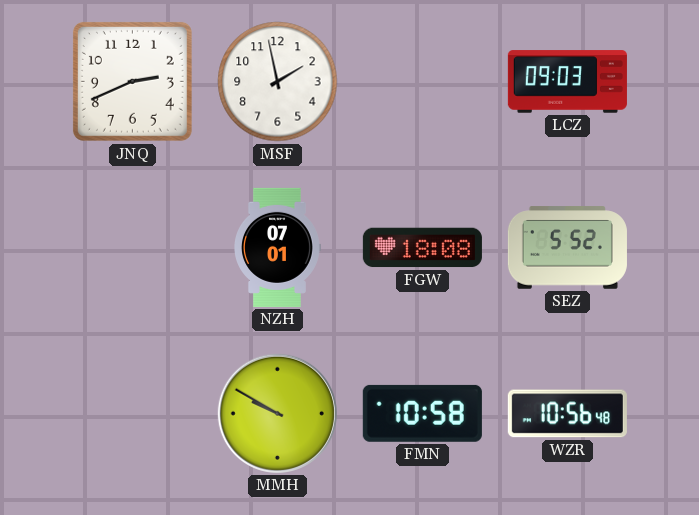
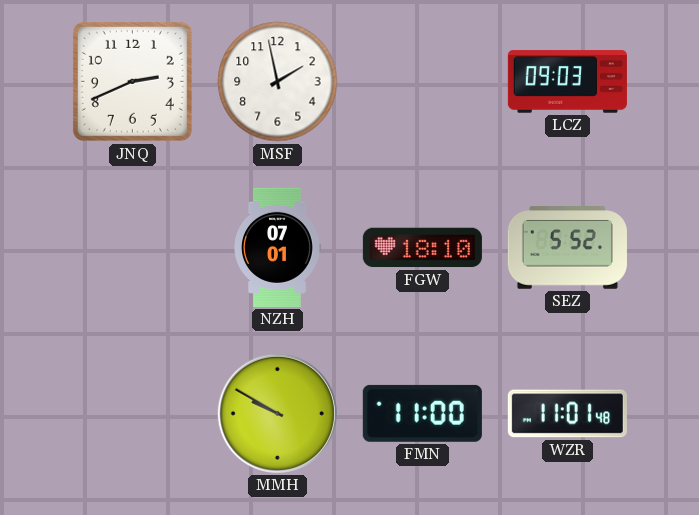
FGW: 18:08 -> 18:10
FMN: 10:58 -> 11:00
WZR: 10:56 -> 11:01
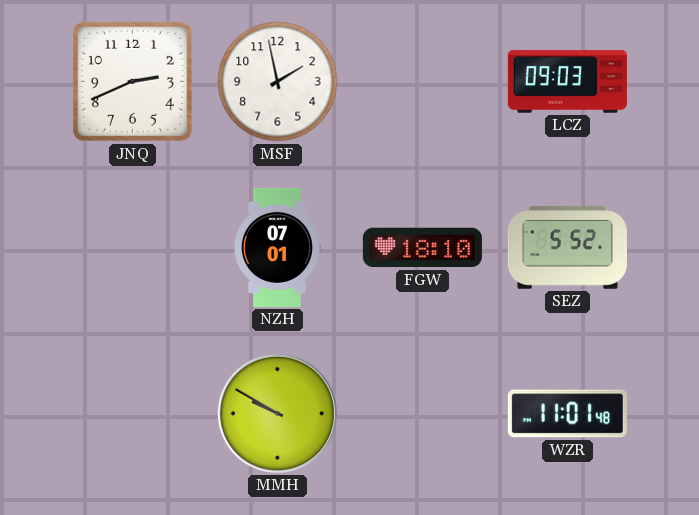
FMN: 11:00 -> none
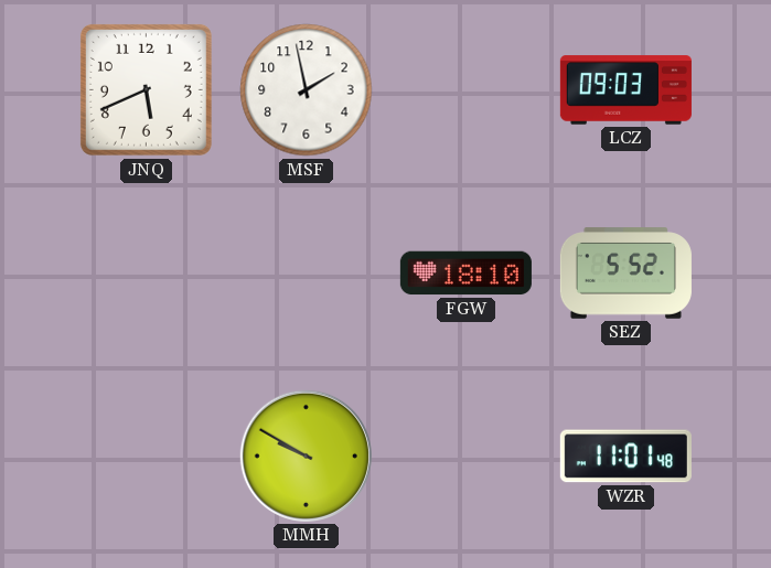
JNQ: 2:41 -> 5:41
NZH: 07:01 -> none
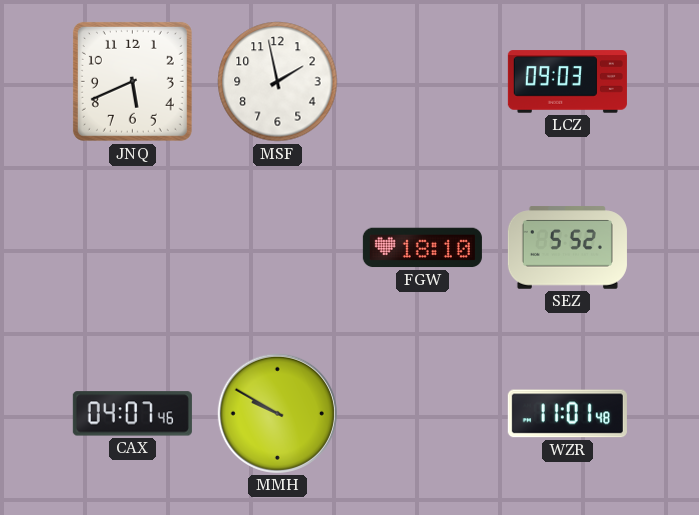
CAX: none -> 04:07
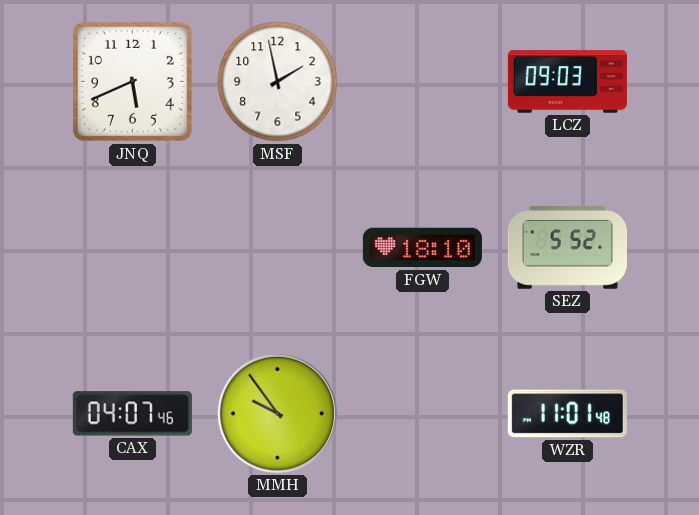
MMH: 9:50 -> 9:54
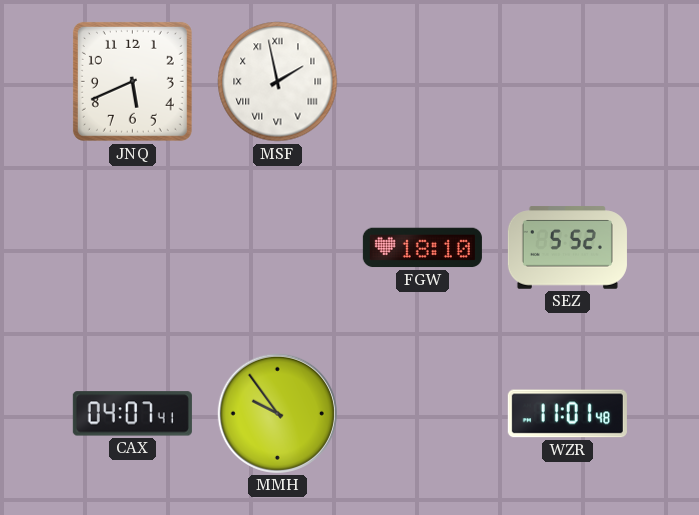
MSF numerals: Arabic -> Roman
LCZ: 09:03 -> none
CAX: 04:07:46 -> 04:07:41
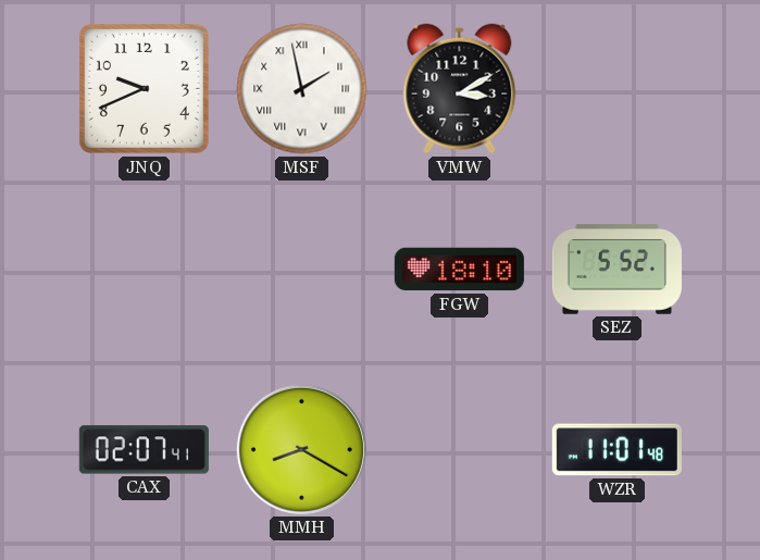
JNQ: 5:41 -> 9:41
VMW: none -> 3:10
CAX: 04:07 -> 02:07
MMH: 9:54 -> 8:20
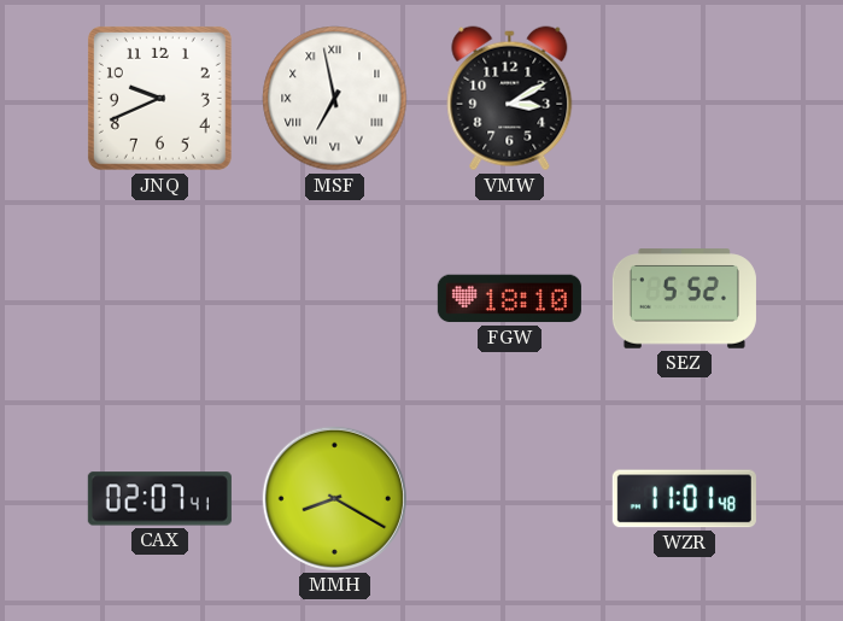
MSF: 1:58 -> 6:58
